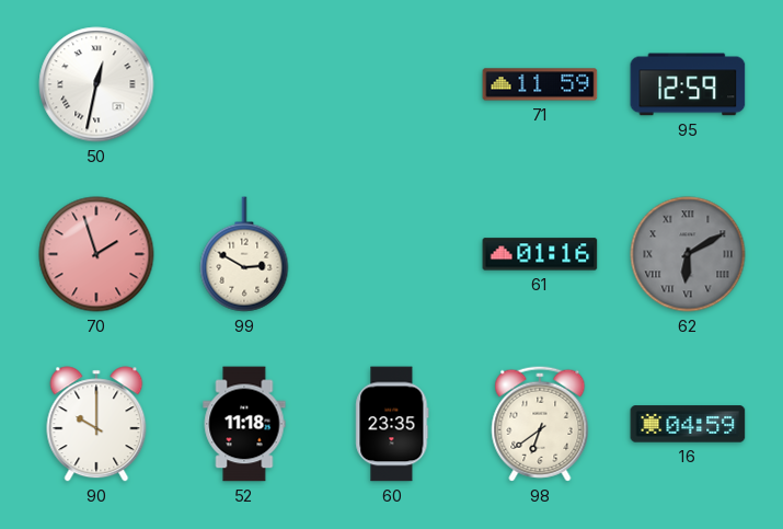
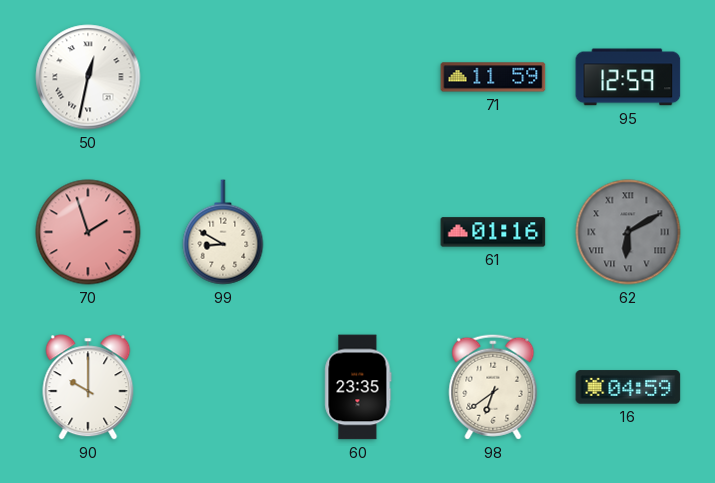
99: 2:50 -> 8:50
52: 11:18 -> none
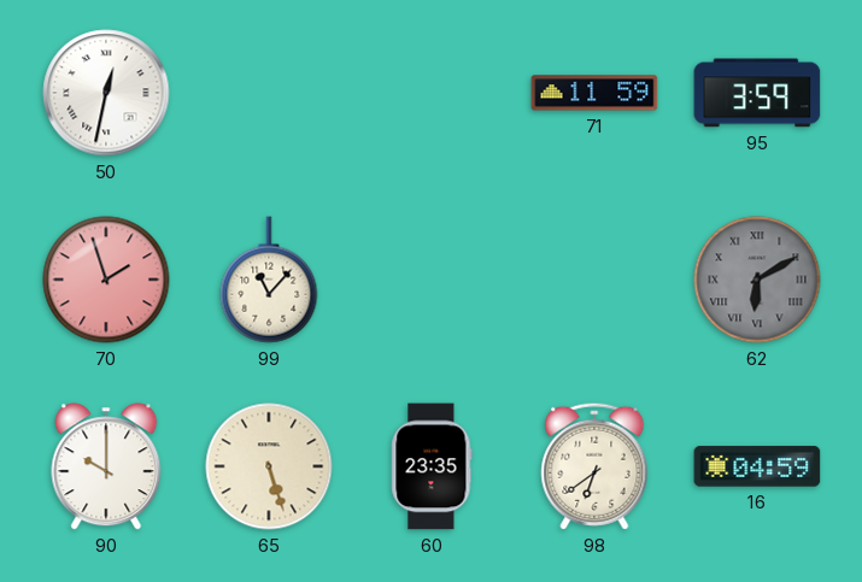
95: 12:59 -> 3:59
99: 8:50 -> 11:07
61: 01:16 -> none
65: none -> 5:27
